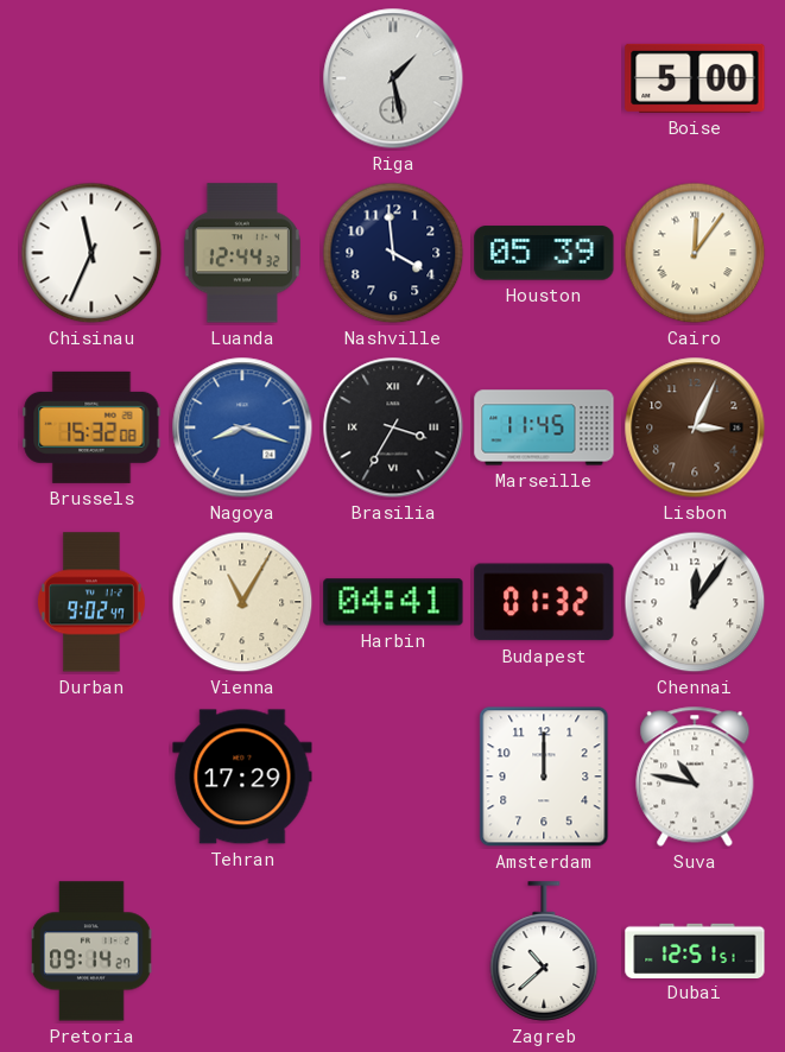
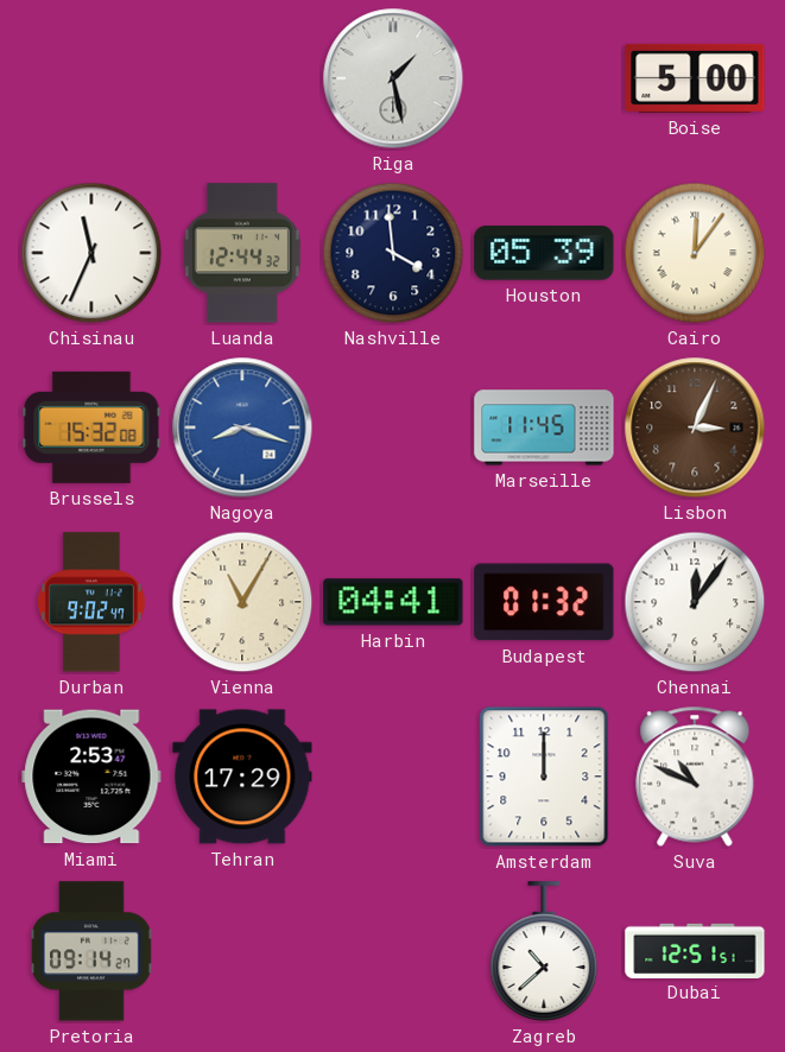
Brasilia: 3:35 -> none
Miami: none -> 2:53
Suva: 10:47 -> 10:49
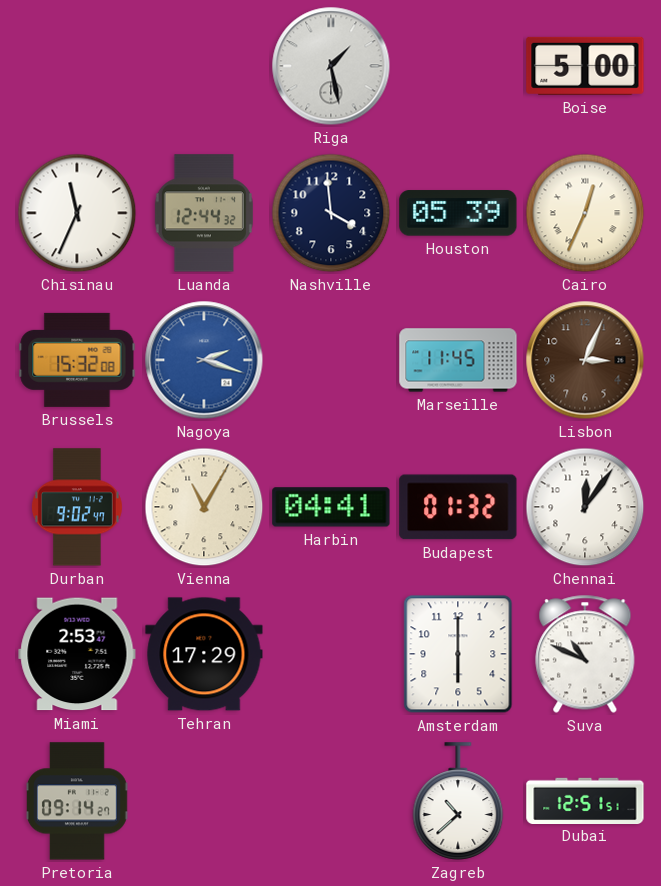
Cairo: 12:06 -> 12:34
Nagoya: 8:18 -> 2:18
Amsterdam: 12:00 -> 6:00
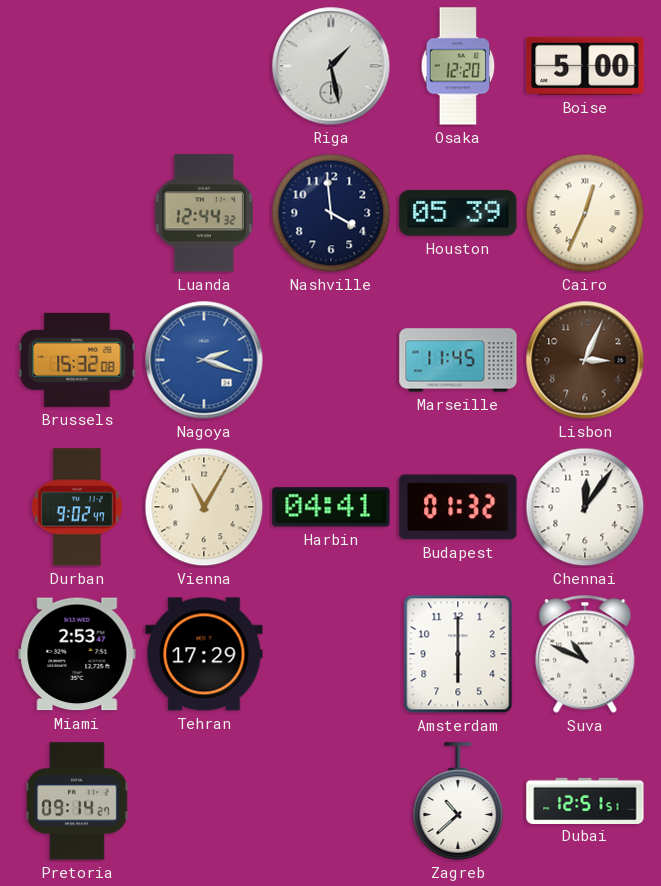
Osaka: none -> 12:20
Chisinau: 11:34 -> none
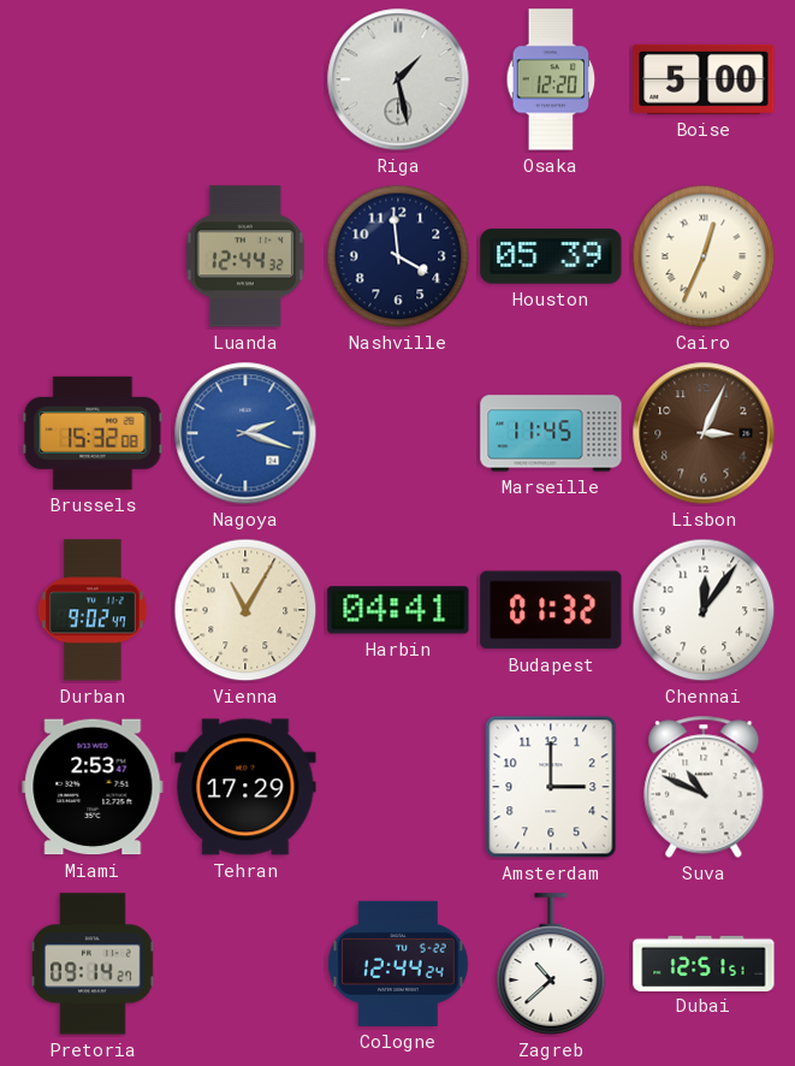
Amsterdam: 6:00 -> 3:00
Cologne: none -> 12:44
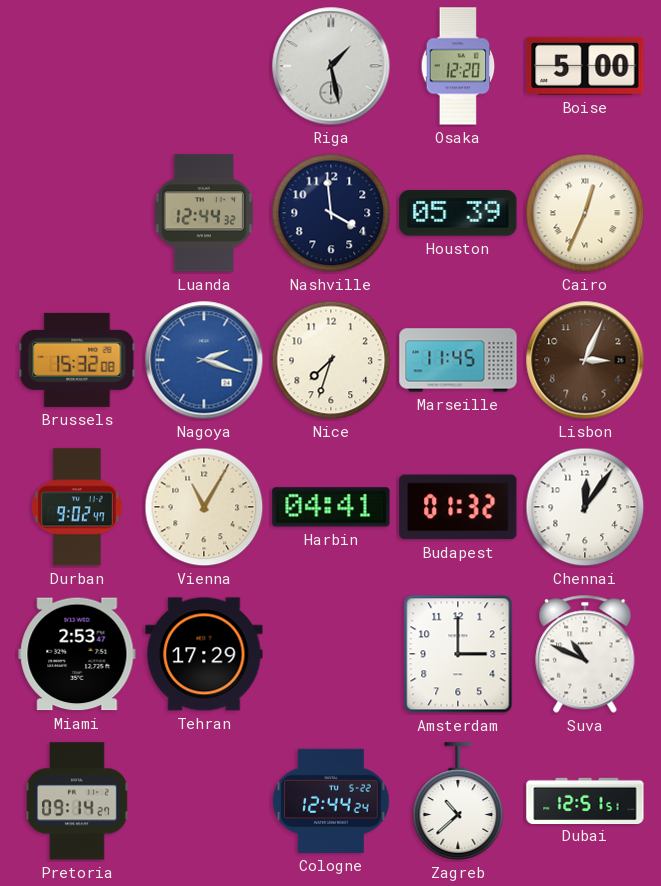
Nice: none -> 7:33
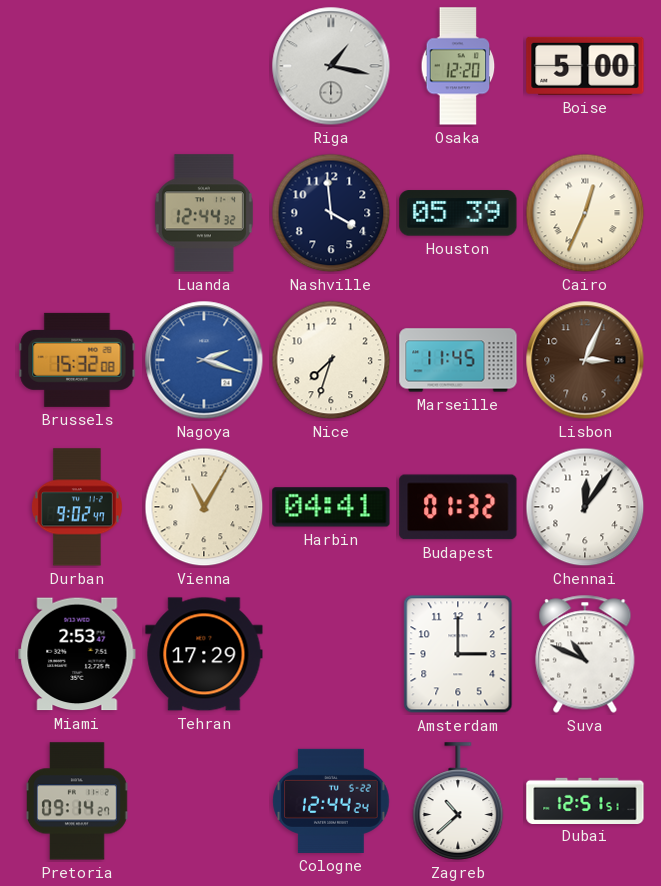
Riga: 1:28 -> 1:17
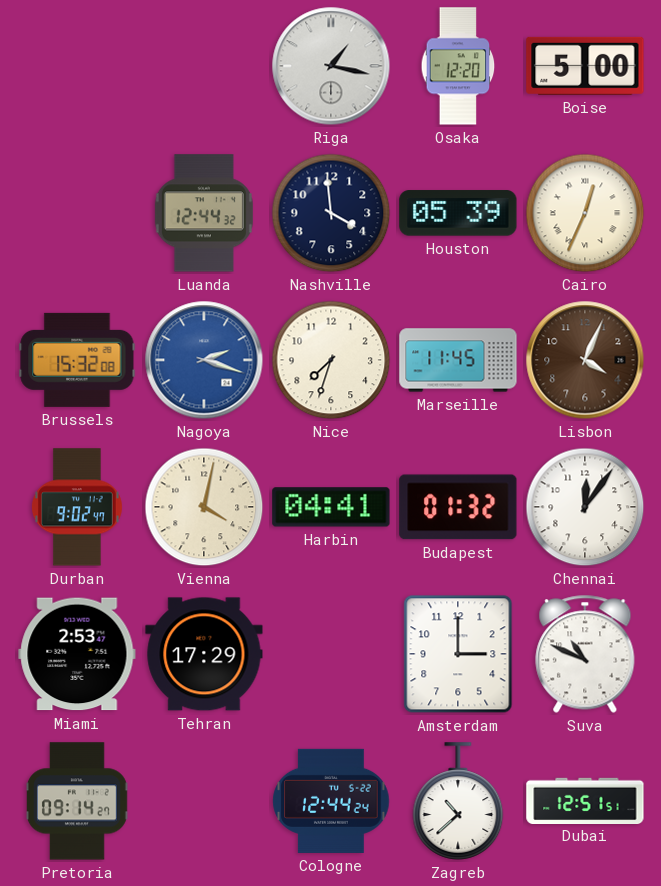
Lisbon: 3:04 -> 4:04
Vienna: 11:05 -> 4:02
